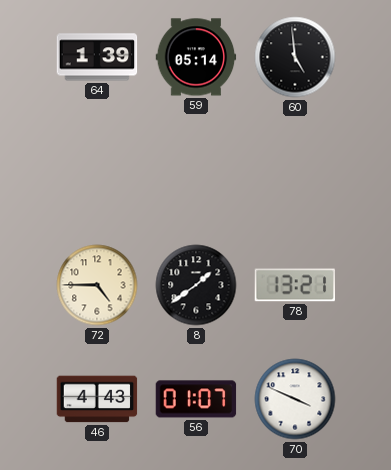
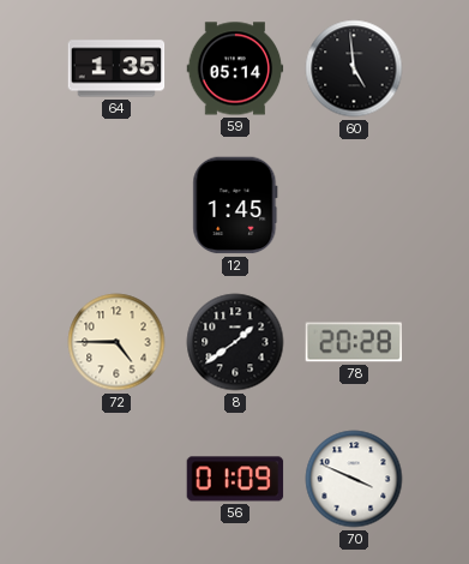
64: 1:39 -> 1:35
12: none -> 1:45
78: 13:21 -> 20:28
46: 4:43 -> none
56: 01:07 -> 01:09
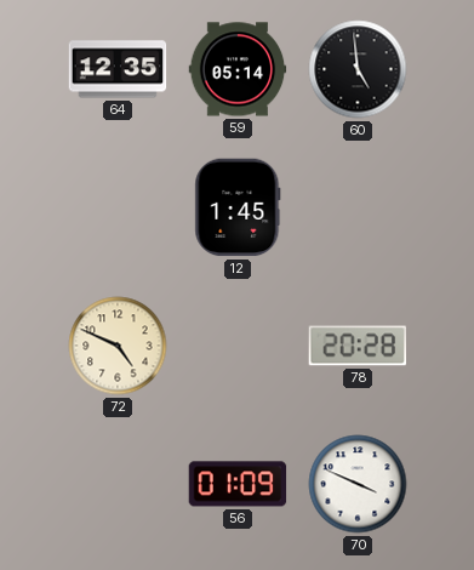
64: 1:35 -> 12:35
72: 4:45 -> 4:49
8: 1:39 -> none
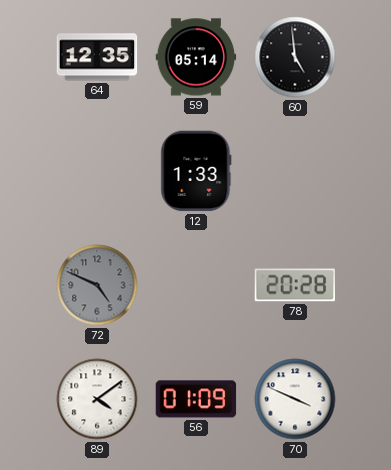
12: 1:45 -> 1:33
72 dial: cream -> grey
89: none -> 4:09
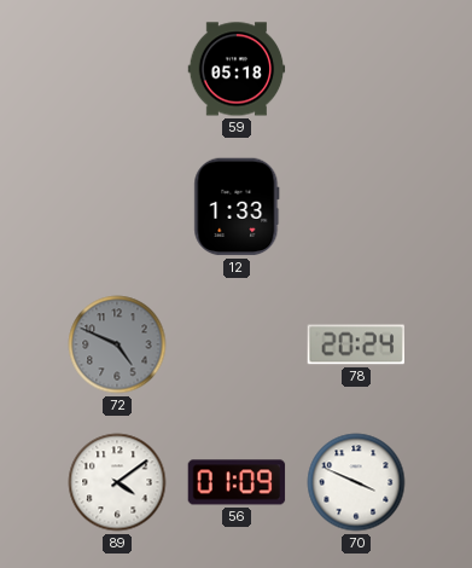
64: 12:35 -> none
59: 05:14 -> 05:18
60: 4:59 -> none
78: 20:28 -> 20:24
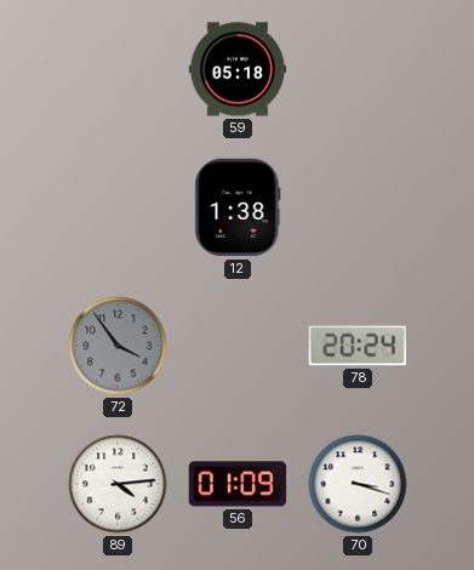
12: 1:33 -> 1:38
72: 4:49 -> 3:54
89: 4:09 -> 4:14
70: 3:49 -> 3:18
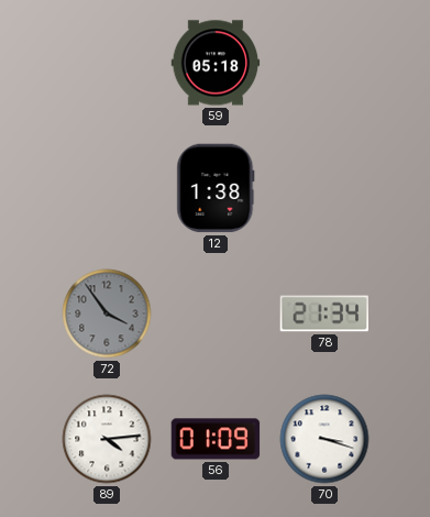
78: 20:24 -> 21:34
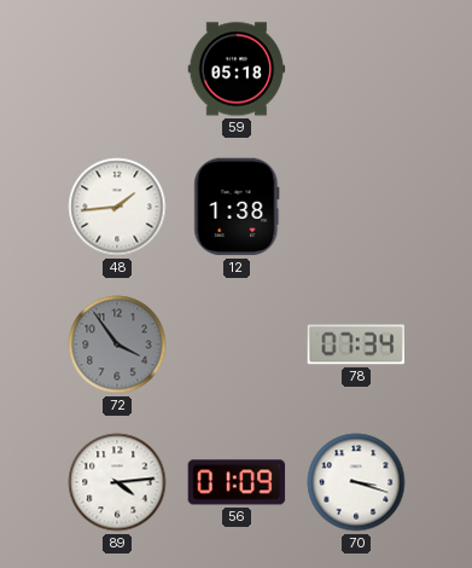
48: none -> 1:44
78: 21:34 -> 07:34
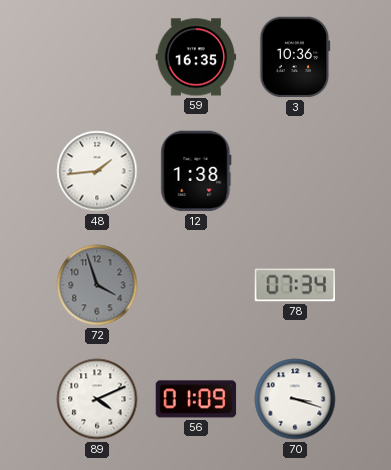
59: 05:18 -> 16:35
3: none -> 10:36
72: 3:54 -> 3:57
89: 4:14 -> 4:11
